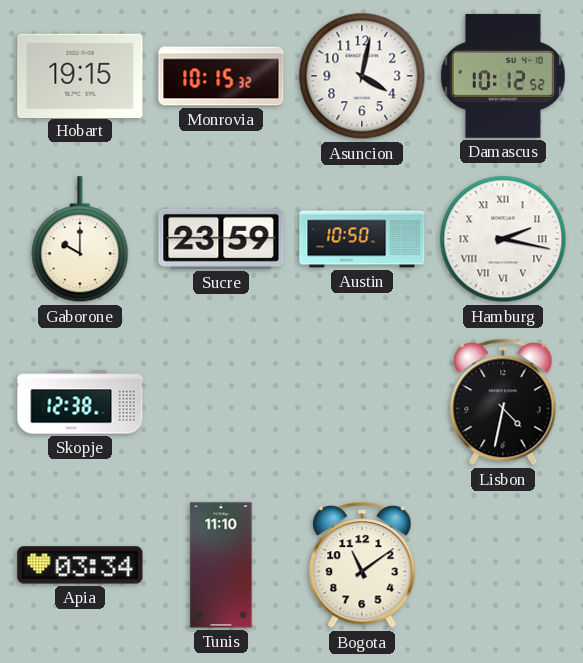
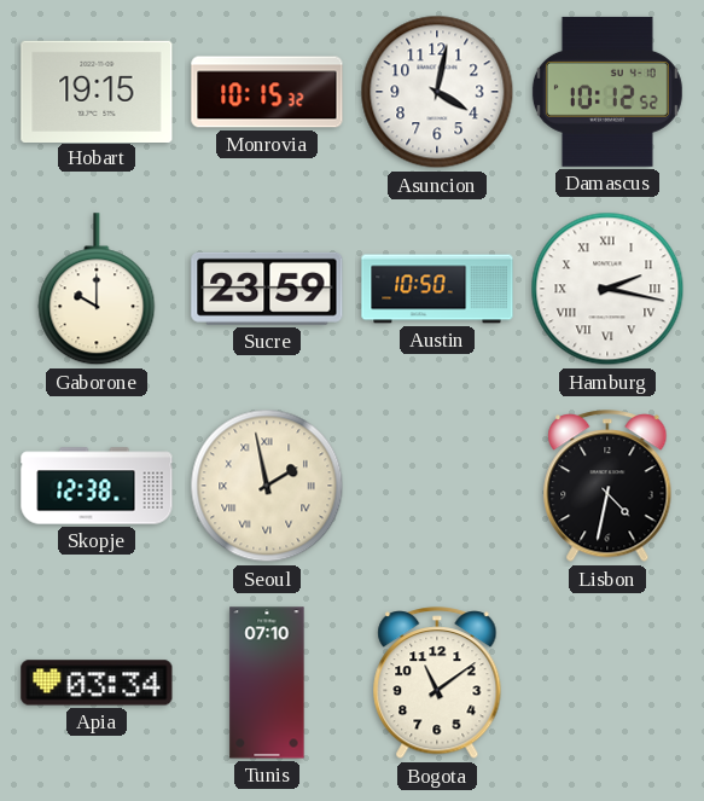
Seoul: none -> 1:58
Tunis: 11:10 -> 07:10
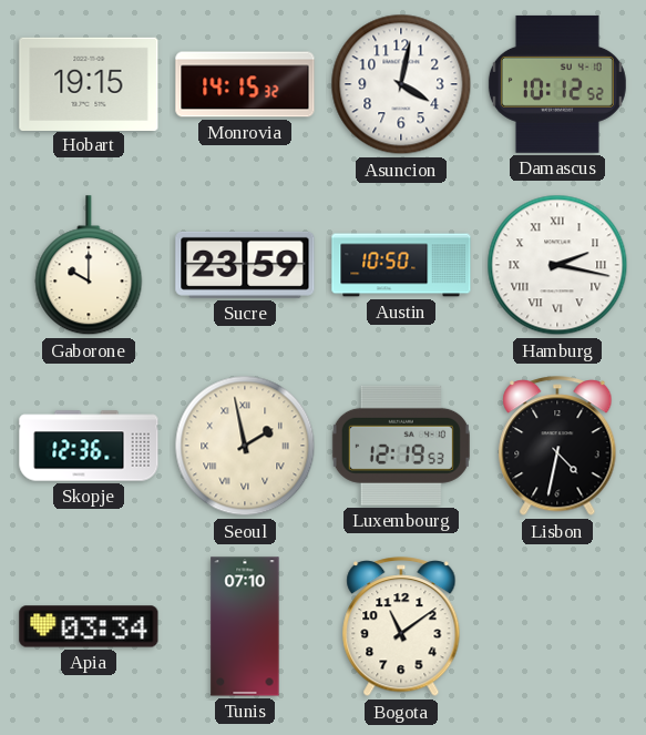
Monrovia: 10:15 -> 14:15
Skopje: 12:38 -> 12:36
Luxembourg: none -> 12:19
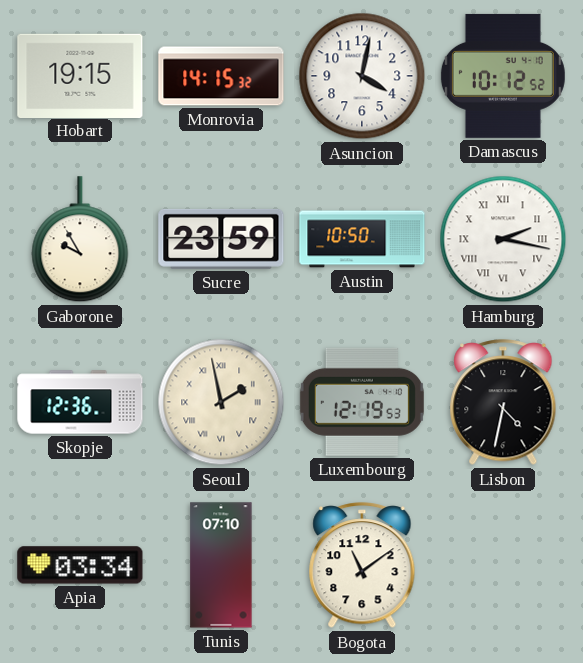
Gaborone: 10:00 -> 9:55
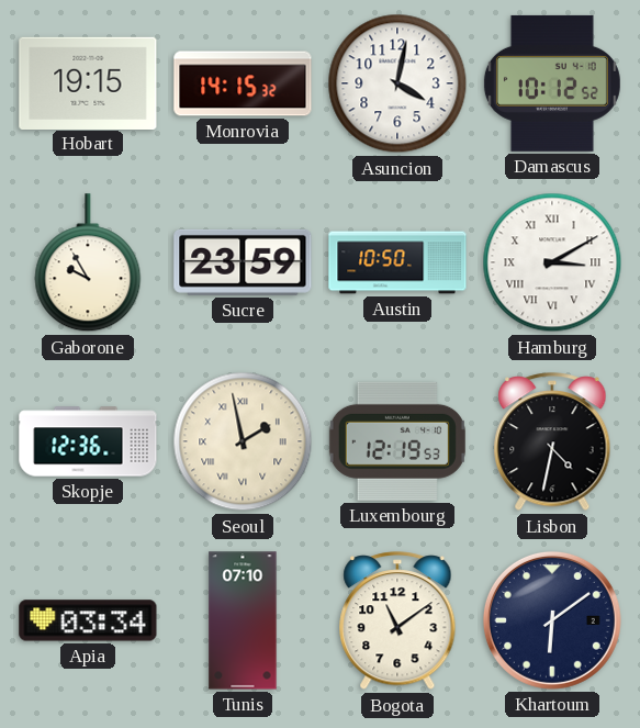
Hamburg: 2:17 -> 3:10
Khartoum: none -> 6:09
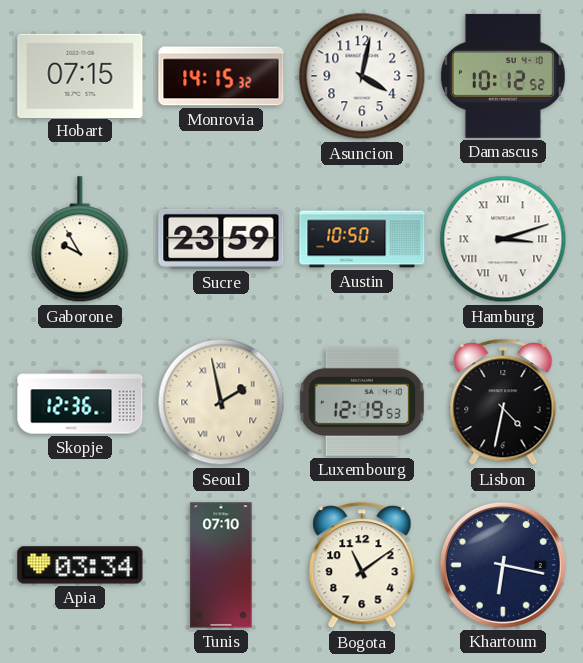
Hobart: 19:15 -> 07:15
Hamburg: 3:10 -> 3:12
Khartoum: 6:09 -> 6:17
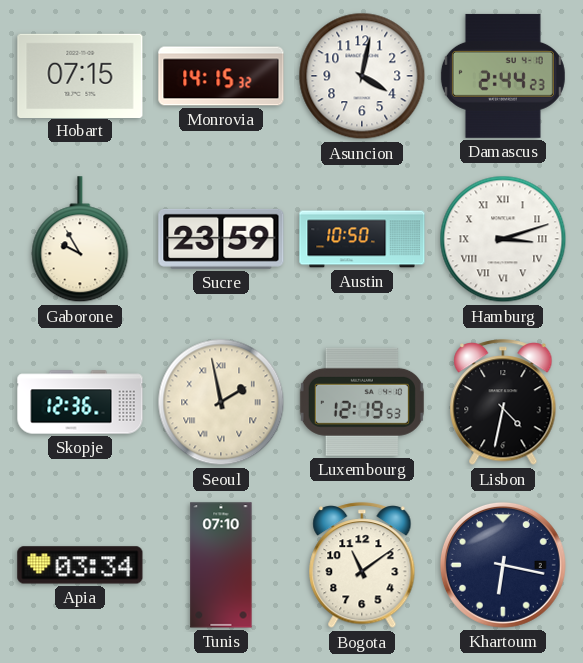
Damascus: 10:12 -> 2:44
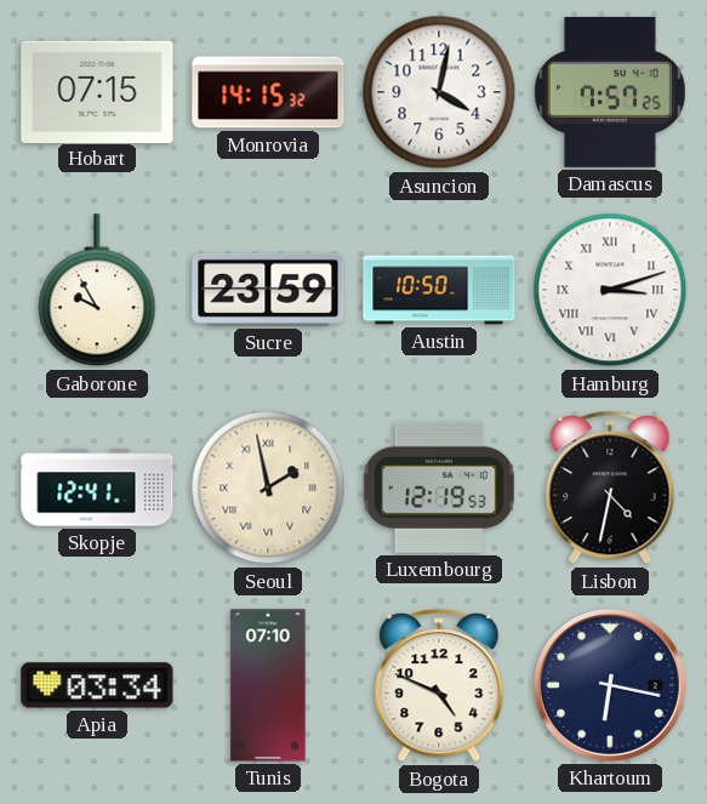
Damascus: 2:44 -> 7:57
Skopje: 12:36 -> 12:41
Bogota: 11:09 -> 4:49
